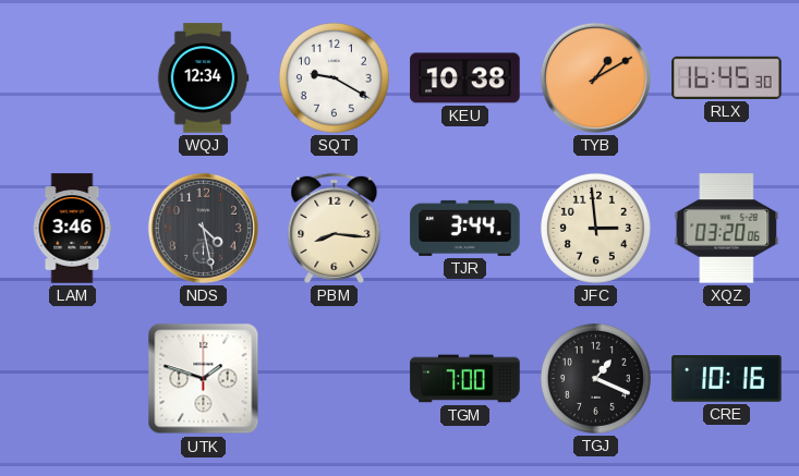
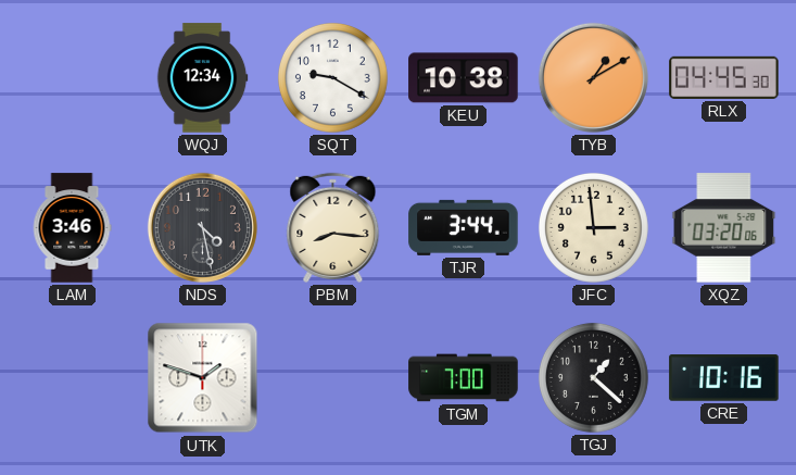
RLX: 16:45 -> 04:45
TGJ: 1:19 -> 1:22
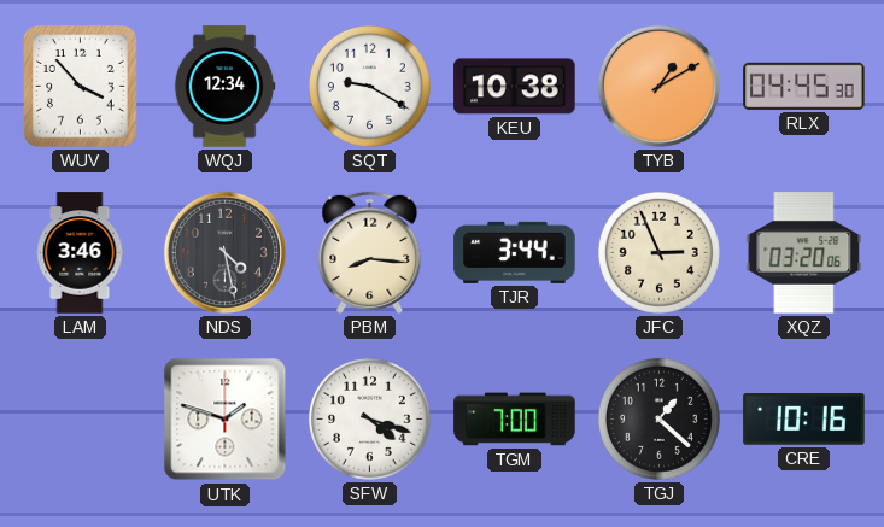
WUV: none -> 3:53
JFC: 2:59 -> 2:56
SFW: none -> 4:18
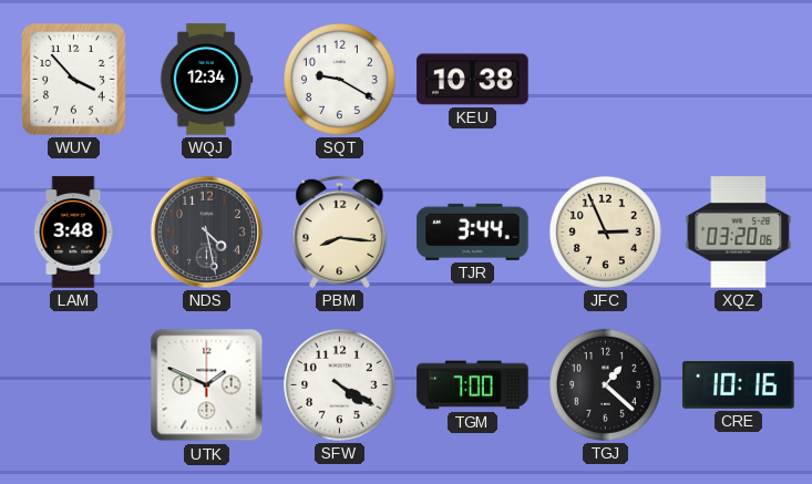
TYB: 1:10 -> none
RLX: 04:45 -> none
LAM: 3:46 -> 3:48
UTK: 1:48 -> 1:49
SFW: 4:18 -> 4:20
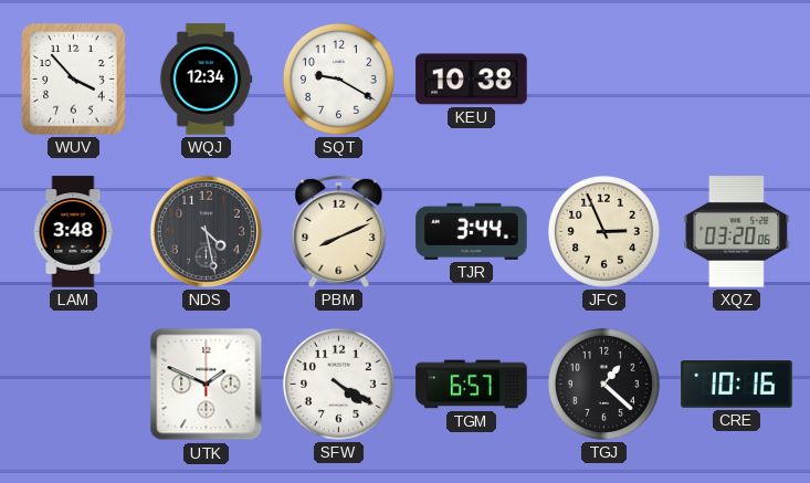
PBM: 8:16 -> 8:11
TGM: 7:00 -> 6:57
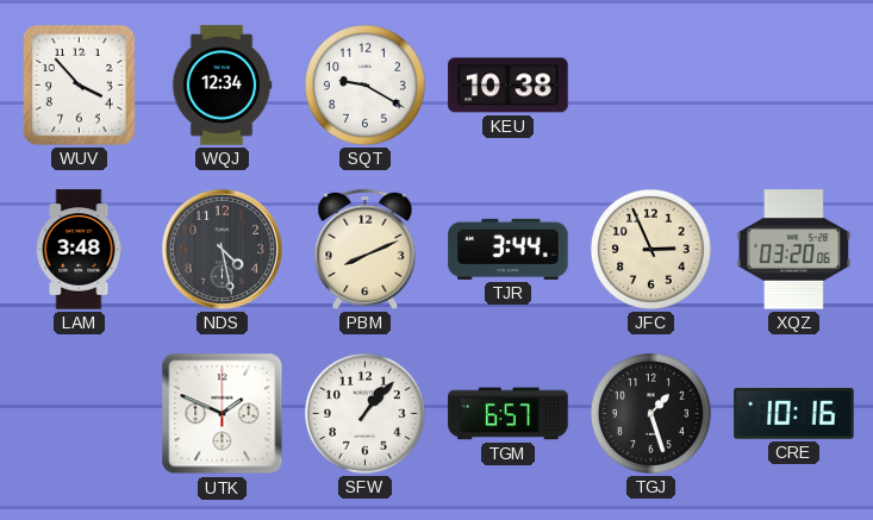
SFW: 4:20 -> 1:07
TGJ: 1:22 -> 1:27
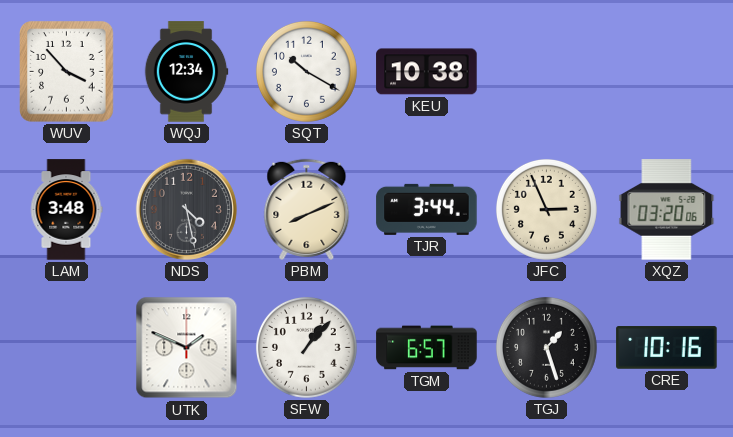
SQT: 9:20 -> 10:20
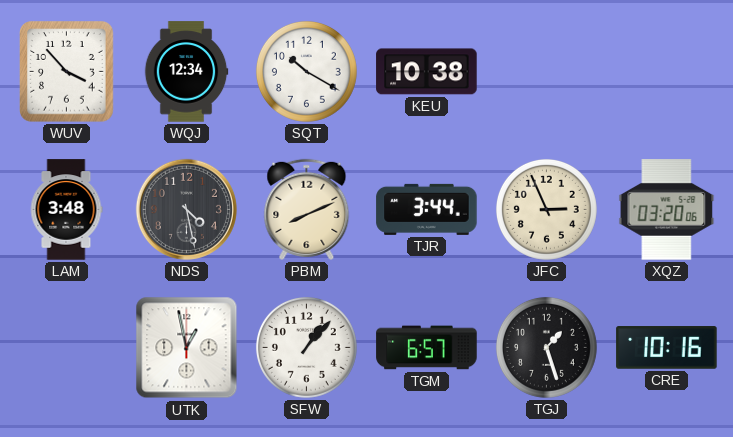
UTK: 1:49 -> 12:58
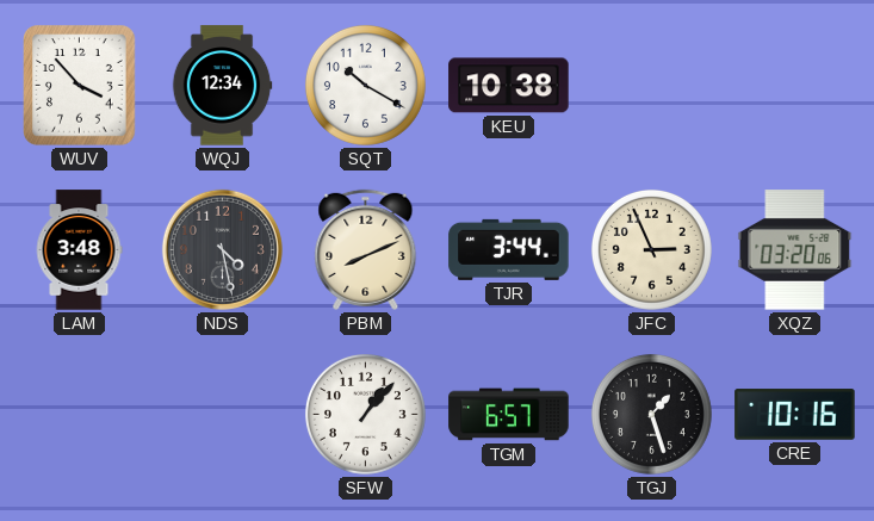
UTK: 12:58 -> none
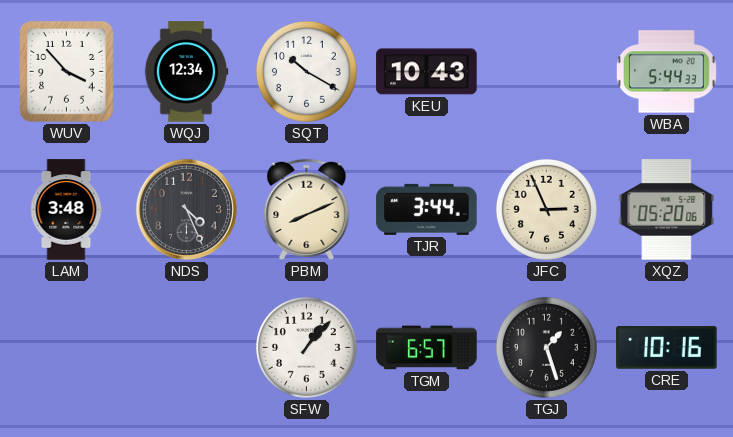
KEU: 10:38 -> 10:43
WBA: none -> 5:44
NDS: 4:28 -> 4:26
XQZ: 03:20 -> 05:20
